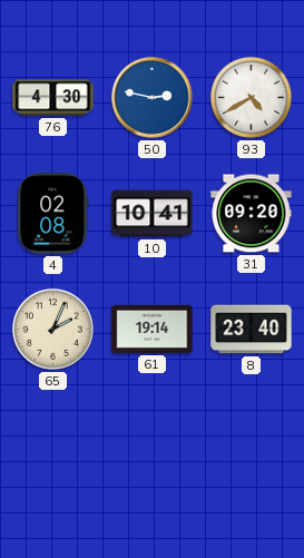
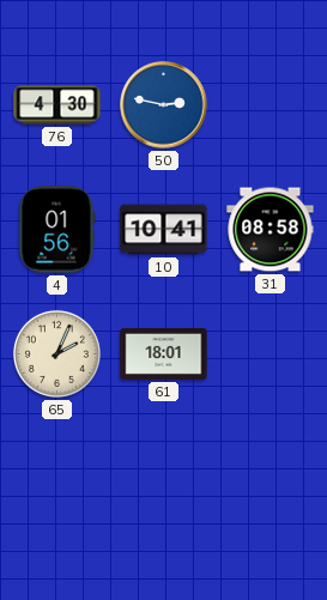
93: 4:40 -> none
4: 02:08 -> 01:56
31: 09:20 -> 08:58
61: 19:14 -> 18:01
8: 23:40 -> none
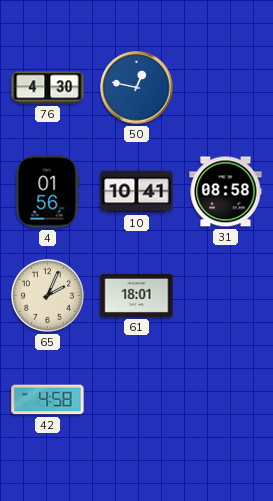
50: 2:47 -> 12:47
42: none -> 4:58
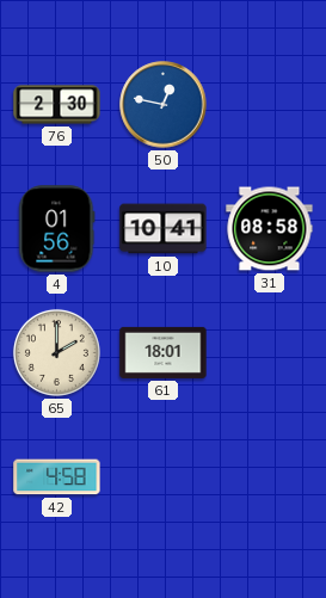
76: 4:30 -> 2:30
65: 2:04 -> 2:00
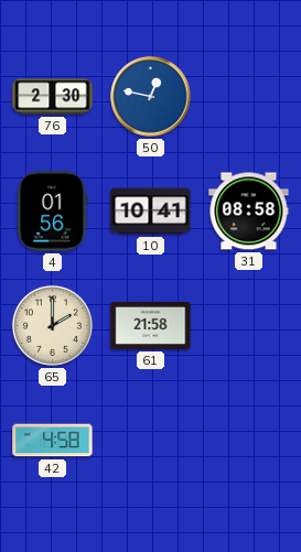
61: 18:01 -> 21:58
